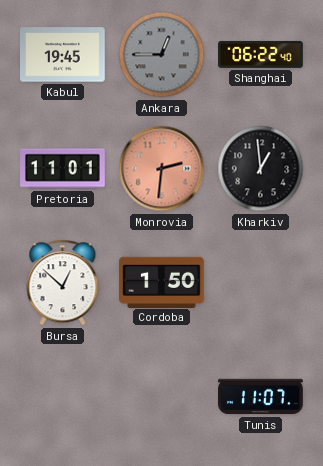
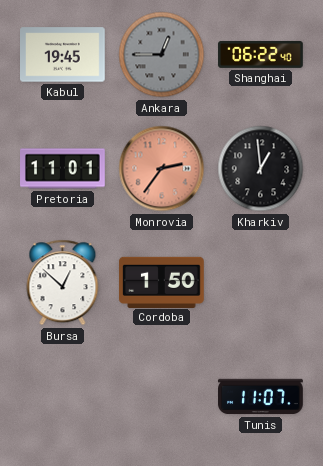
Monrovia: 2:31 -> 2:36
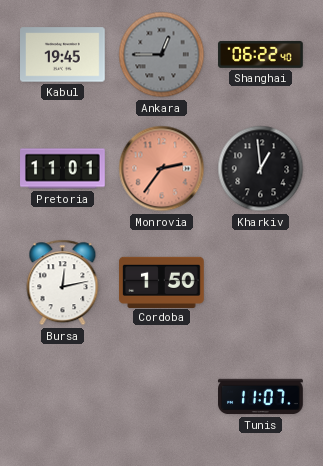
Bursa: 12:52 -> 12:13
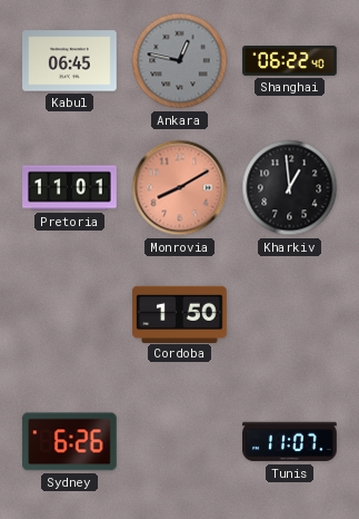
Kabul: 19:45 -> 06:45
Ankara: 12:45 -> 12:47
Monrovia: 2:36 -> 8:10
Bursa: 12:13 -> none
Sydney: none -> 6:26
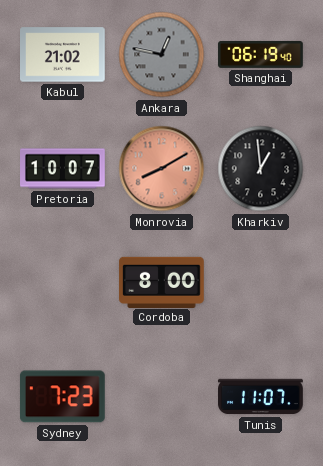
Kabul: 06:45 -> 21:02
Shanghai: 06:22 -> 06:19
Pretoria: 11:01 -> 10:07
Cordoba: 1:50 -> 8:00
Sydney: 6:26 -> 7:23
